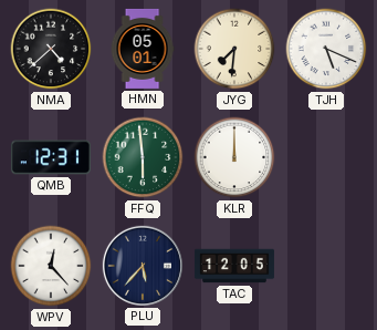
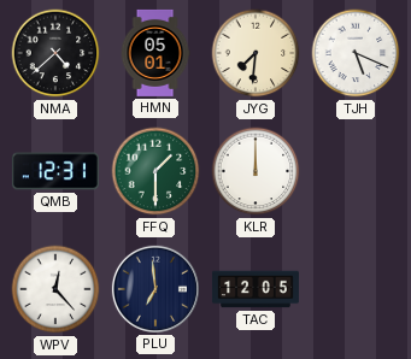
FFQ: 5:59 -> 1:30
PLU: 5:37 -> 6:59
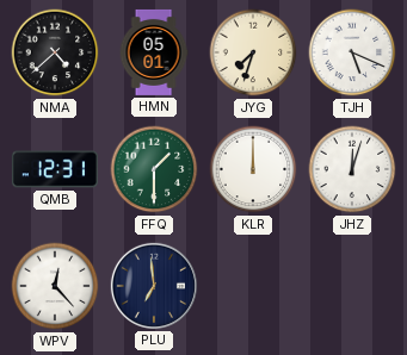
JYG: 7:31 -> 7:33
JHZ: none -> 12:03
TAC: 12:05 -> none
